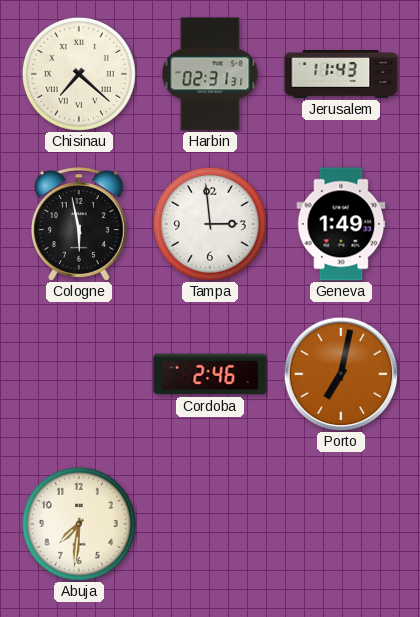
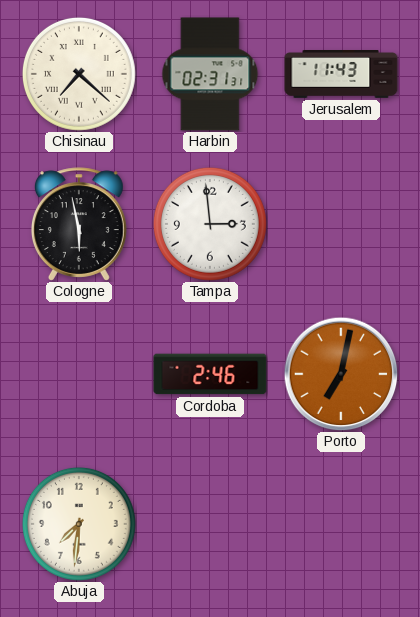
Geneva: 1:49 -> none
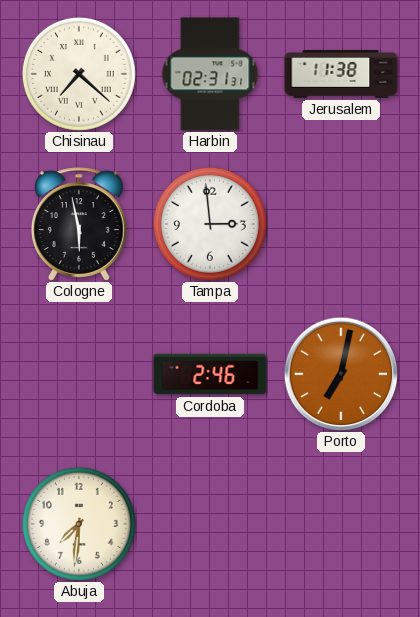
Jerusalem: 11:43 -> 11:38
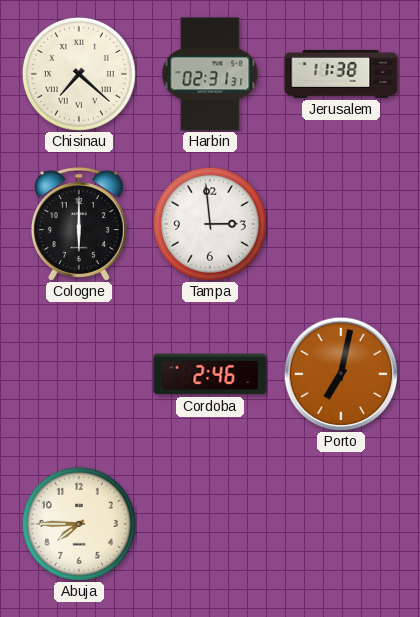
Cologne: 5:58 -> 6:00
Abuja: 7:31 -> 7:45
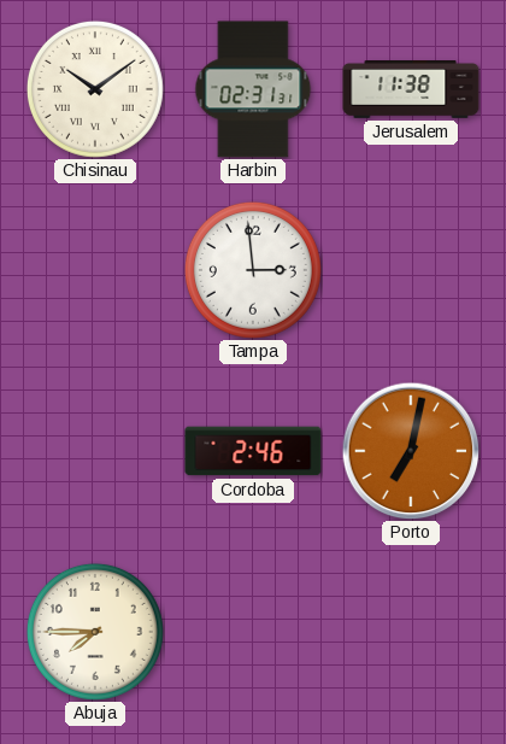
Chisinau: 7:22 -> 10:09
Cologne: 6:00 -> none
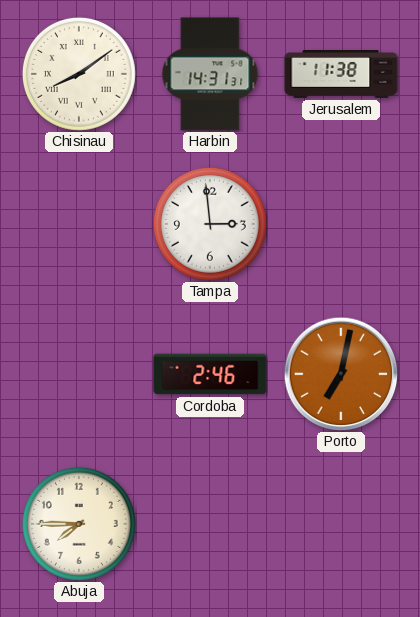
Chisinau: 10:09 -> 8:09
Harbin: 02:31 -> 14:31
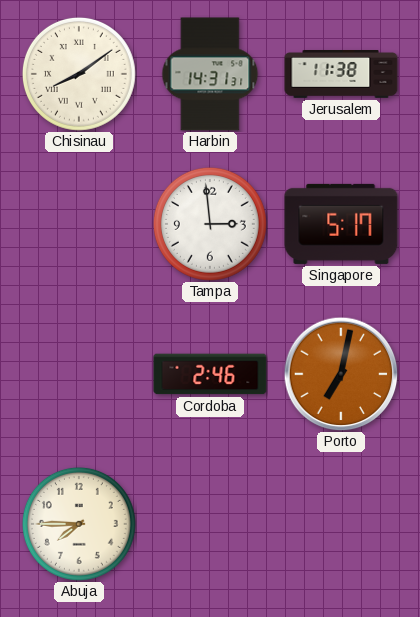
Singapore: none -> 5:17
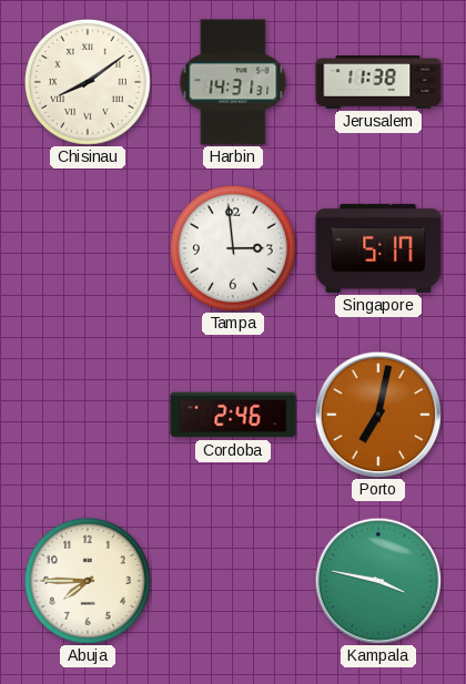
Kampala: none -> 3:47
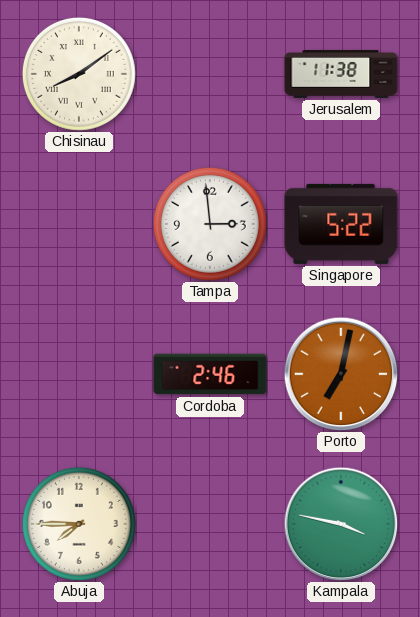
Harbin: 14:31 -> none
Singapore: 5:17 -> 5:22
